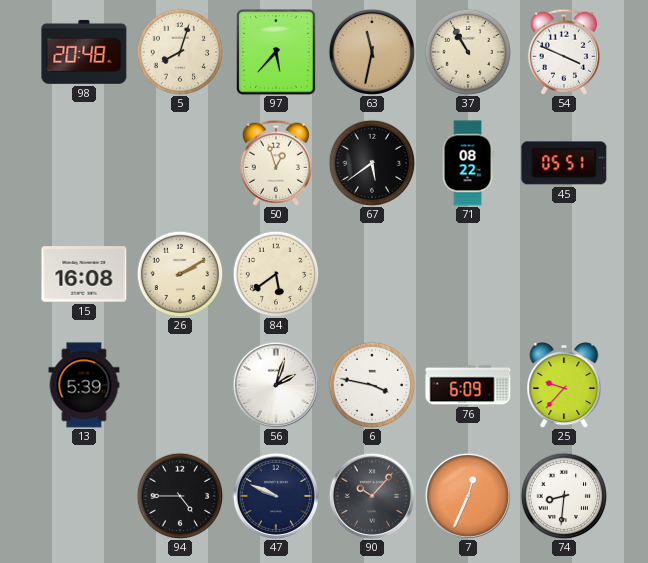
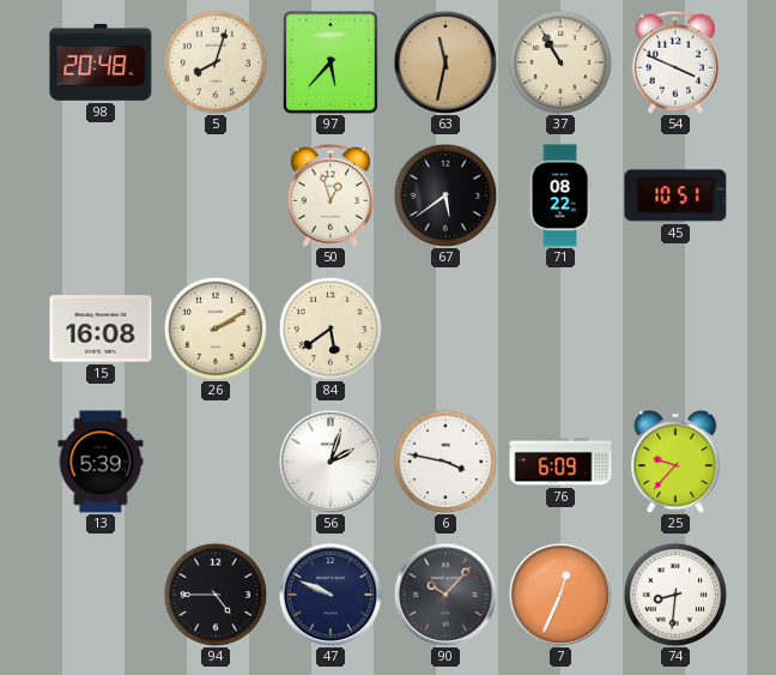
45: 05:51 -> 10:51
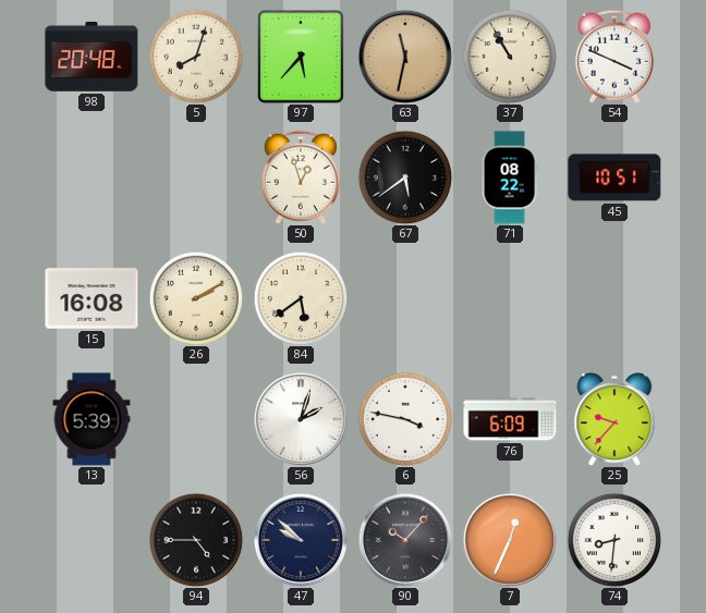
47: 9:49 -> 9:52
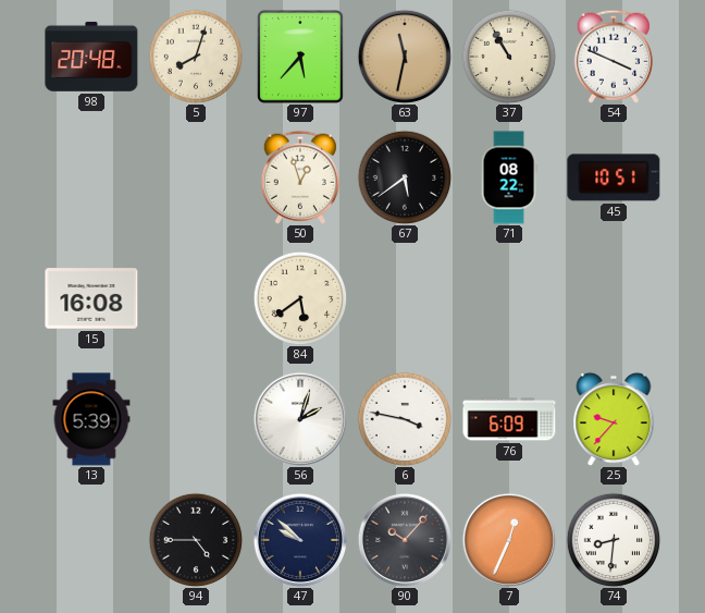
26: 2:10 -> none
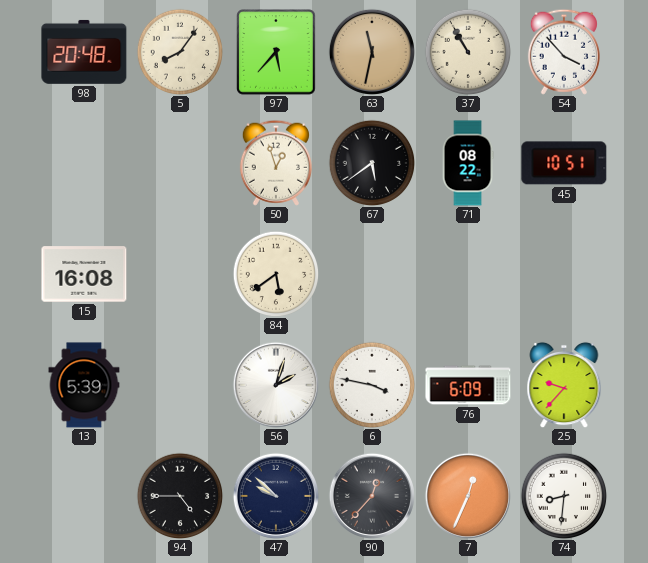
5: 8:03 -> 8:06
54: 3:49 -> 3:53
90: 10:07 -> 12:37
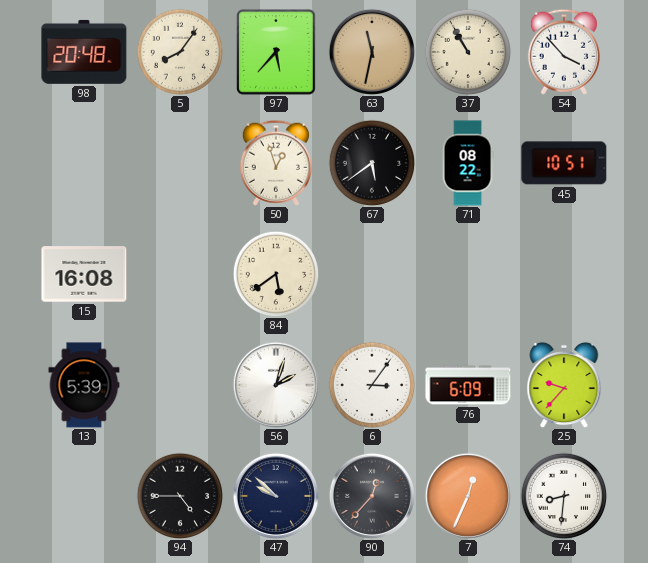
6: 3:47 -> 3:06
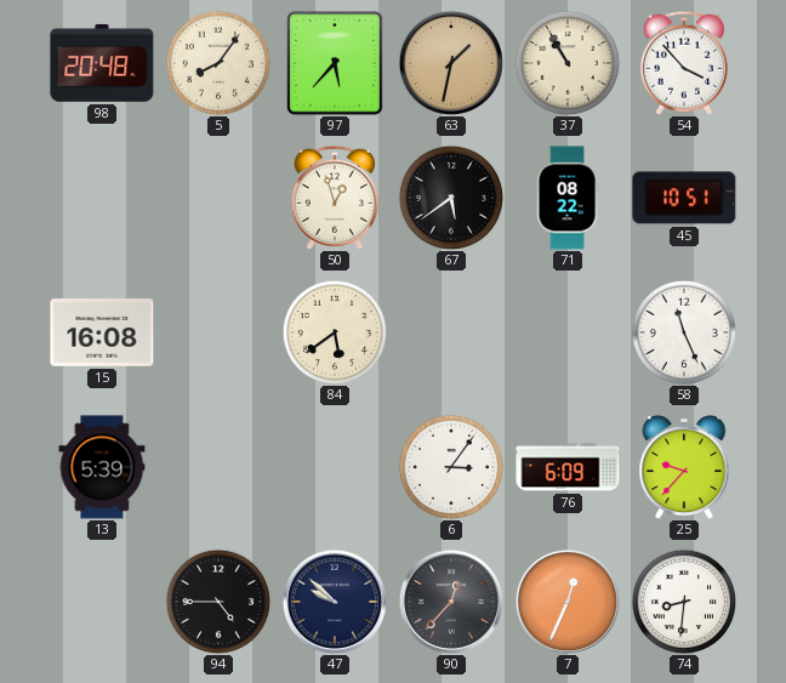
63: 11:32 -> 1:32
58: none -> 11:26
56: 2:03 -> none
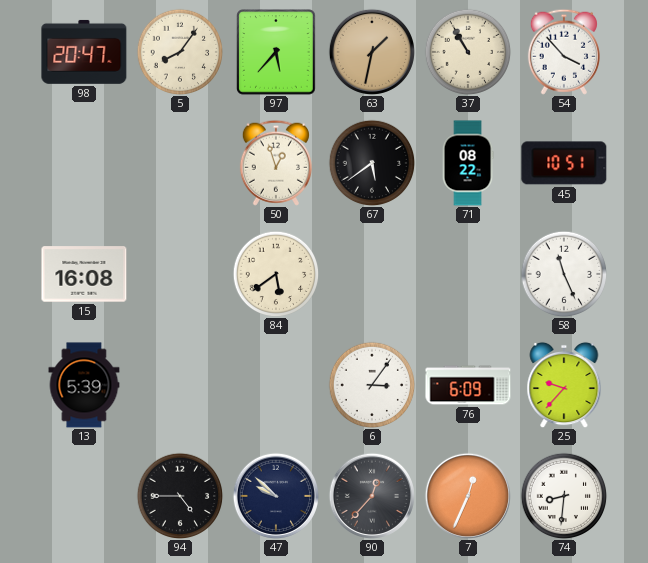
98: 20:48 -> 20:47
